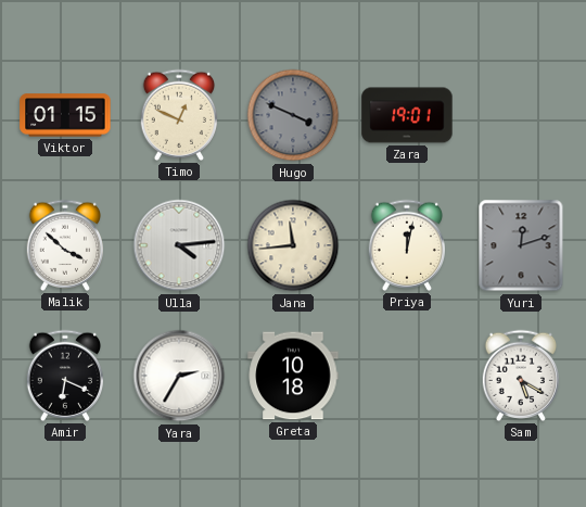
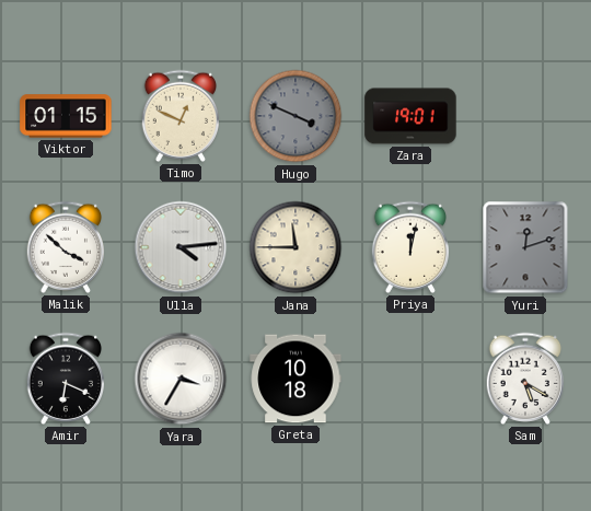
Jana: 11:44 -> 11:45
Yara: 2:35 -> 3:35
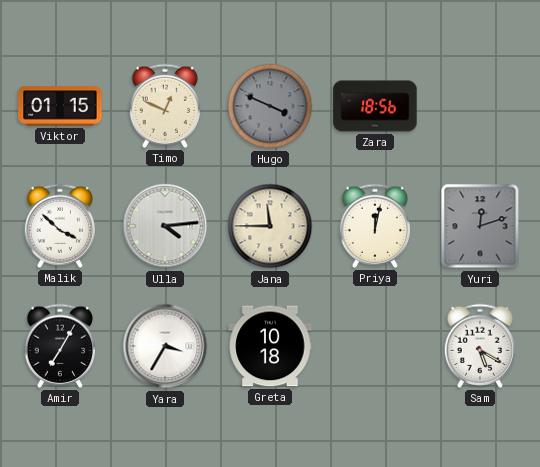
Zara: 19:01 -> 18:56
Amir: 6:19 -> 7:05
